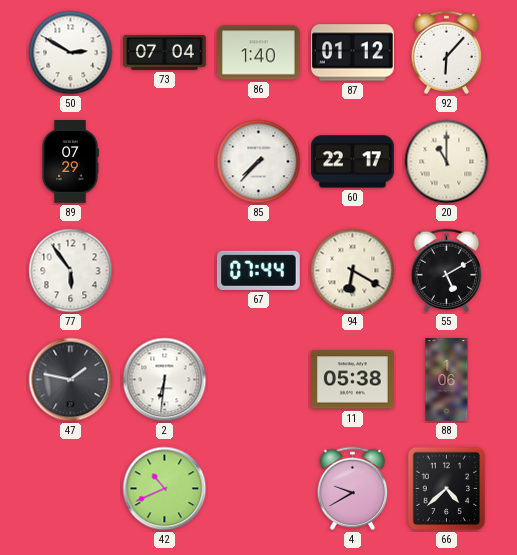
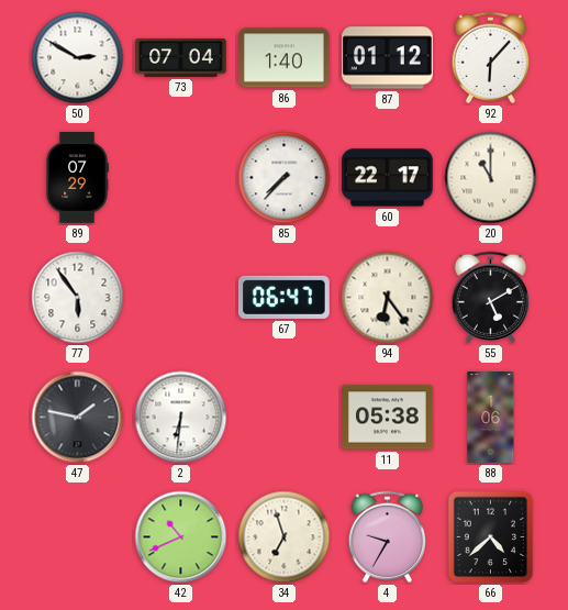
67: 07:44 -> 06:47
94: 6:20 -> 6:24
34: none -> 6:57
4: 9:40 -> 9:35
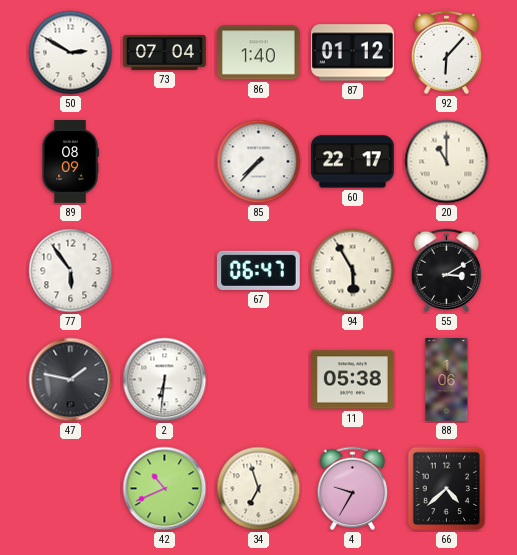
89: 07:29 -> 08:09
94: 6:24 -> 5:55
55: 5:10 -> 3:10
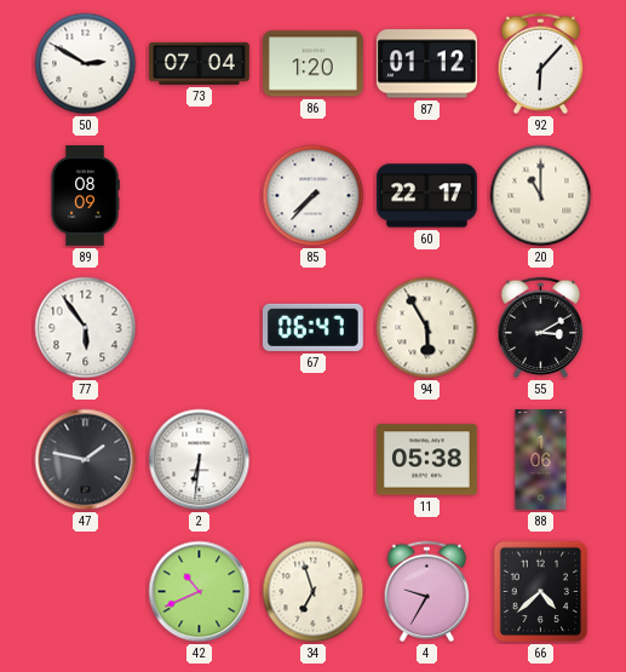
86: 1:40 -> 1:20
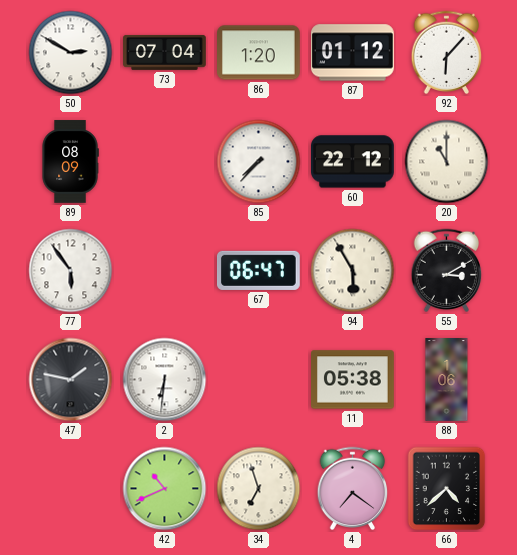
60: 22:17 -> 22:12
4: 9:35 -> 7:21
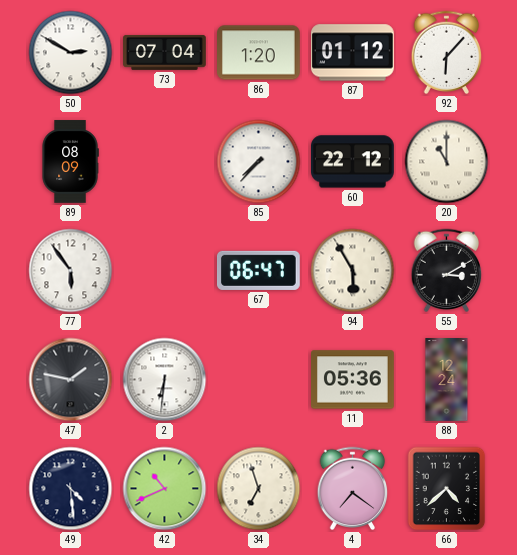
11: 05:38 -> 05:36
88: 1:06 -> 12:24
49: none -> 4:29
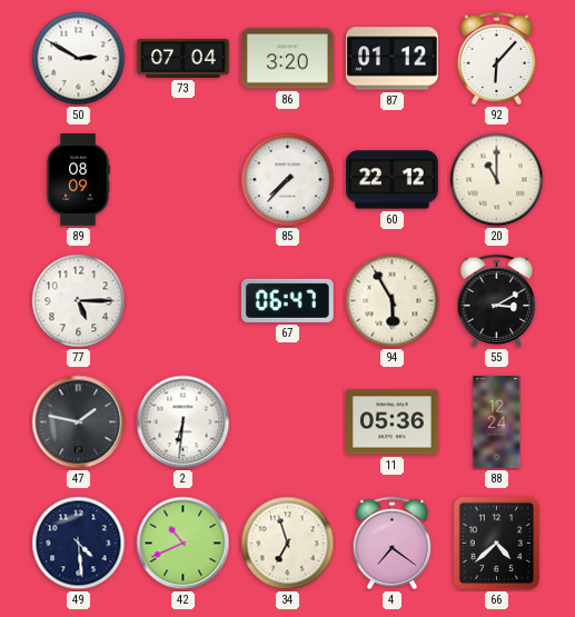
86: 1:20 -> 3:20
77: 5:54 -> 5:15
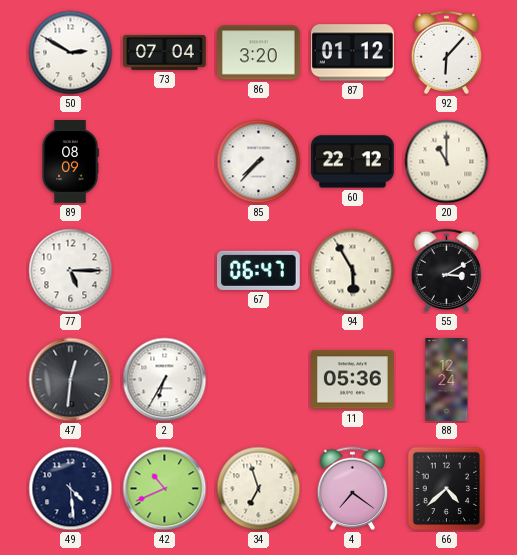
47: 1:47 -> 12:31
2: 6:31 -> 6:35
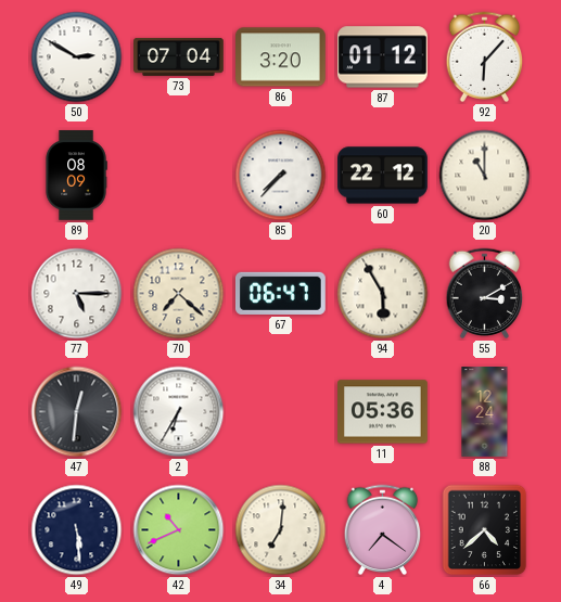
70: none -> 7:22
49: 4:29 -> 5:29
34: 6:57 -> 7:01
